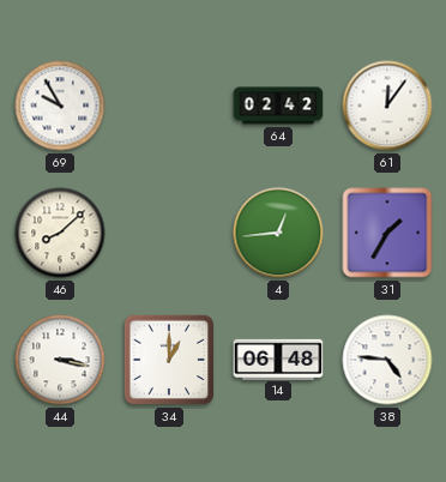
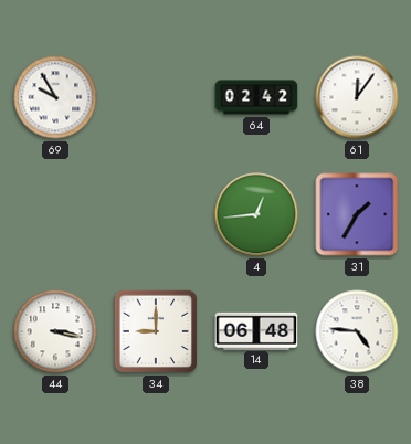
46: 8:08 -> none
34: 1:00 -> 9:00
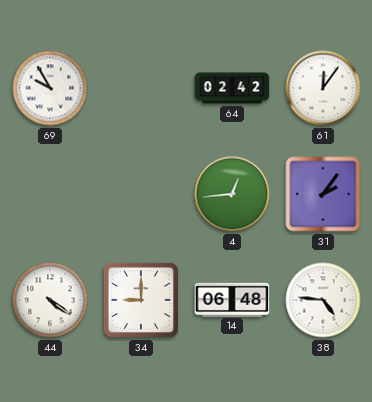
31: 1:35 -> 2:06
44: 3:17 -> 4:21
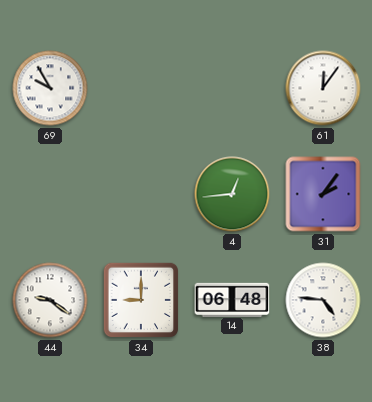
64: 02:42 -> none
44: 4:21 -> 9:21
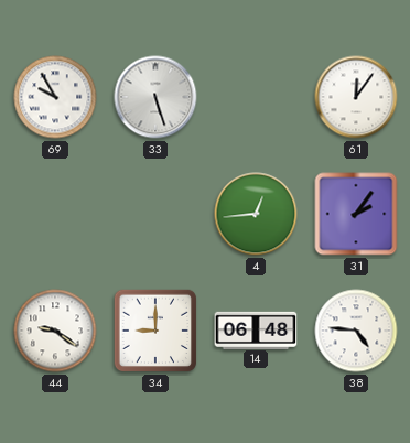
33: none -> 5:27
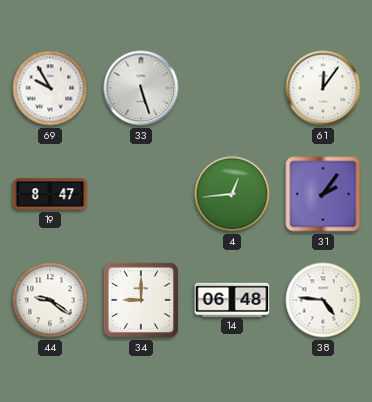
19: none -> 8:47
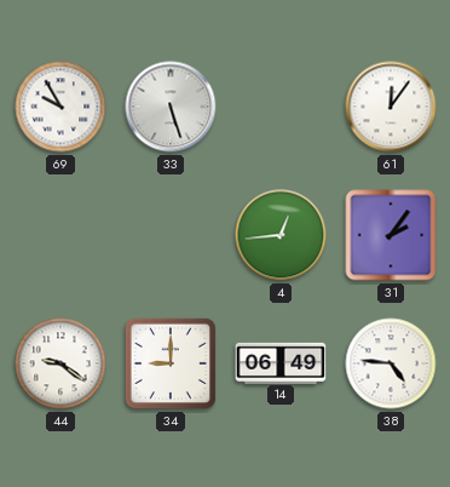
19: 8:47 -> none
14: 06:48 -> 06:49
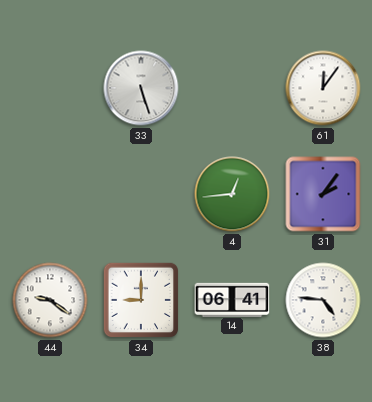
69: 9:55 -> none
14: 06:49 -> 06:41
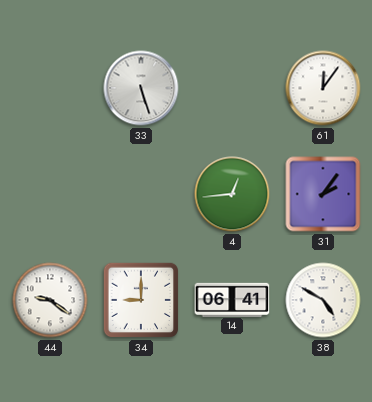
38: 4:46 -> 4:50
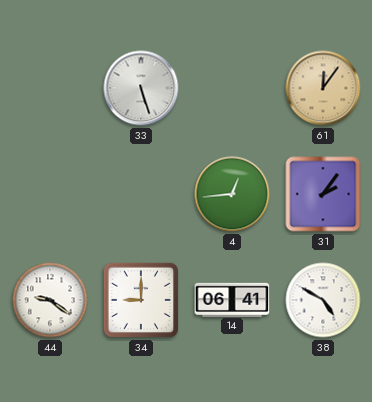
61 dial: white -> champagne
